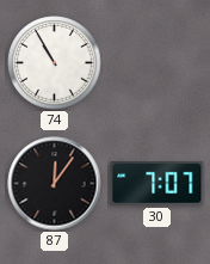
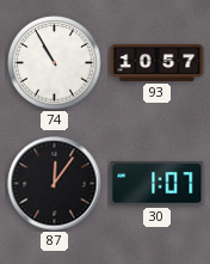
93: none -> 10:57
30: 7:07 -> 1:07
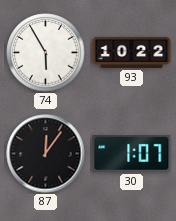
74: 10:55 -> 5:55
93: 10:57 -> 10:22
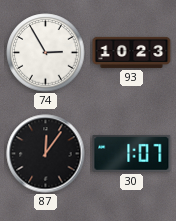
74: 5:55 -> 2:55
93: 10:22 -> 10:23
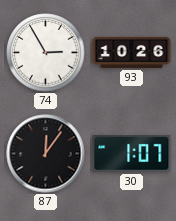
93: 10:23 -> 10:26
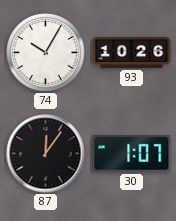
74: 2:55 -> 10:05
